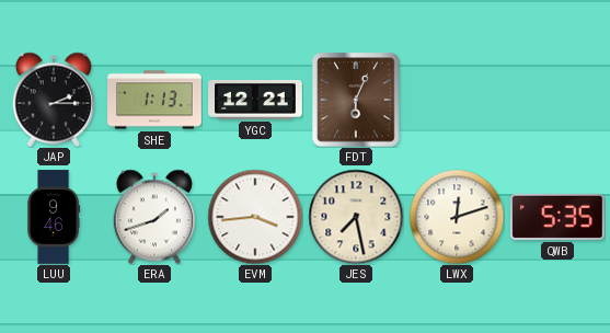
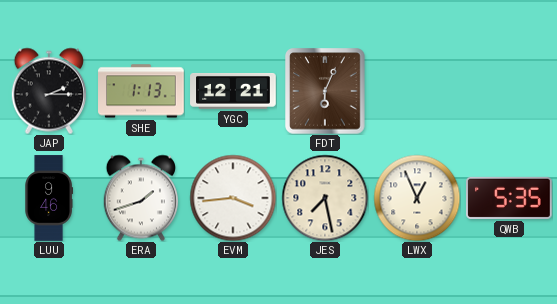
LWX: 12:12 -> 12:56
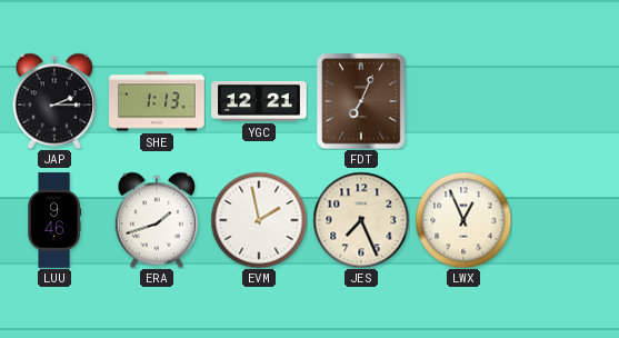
FDT: 6:04 -> 7:04
EVM: 3:44 -> 1:58
JES: 7:28 -> 7:26
QWB: 5:35 -> none
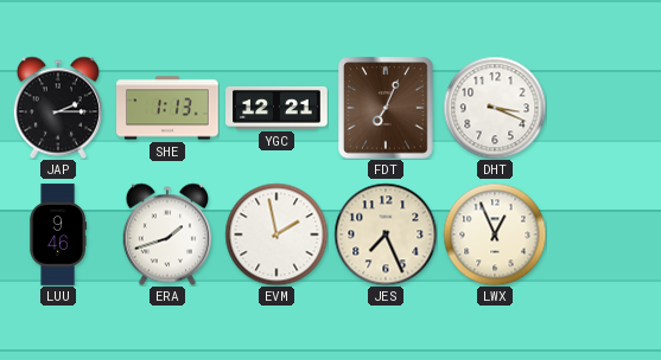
DHT: none -> 3:19
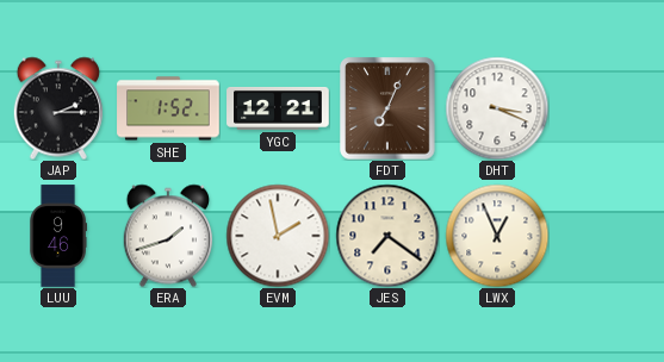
SHE: 1:13 -> 1:52
JES: 7:26 -> 7:21
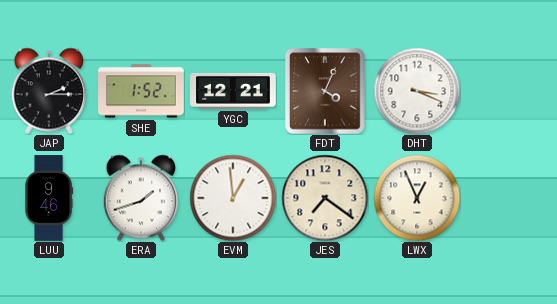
FDT: 7:04 -> 4:04
EVM: 1:58 -> 12:59
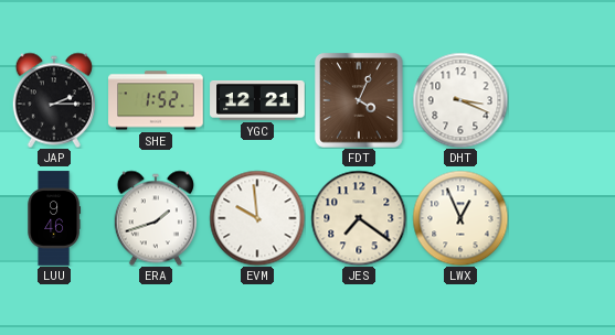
EVM: 12:59 -> 9:59
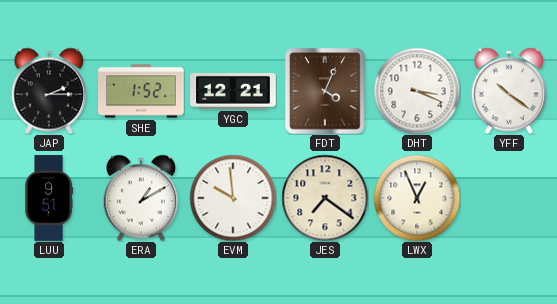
YFF: none -> 10:21
LUU: 9:46 -> 9:51
ERA: 1:42 -> 1:10
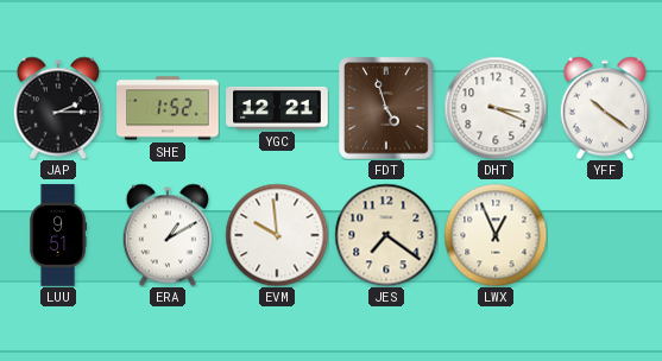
FDT: 4:04 -> 4:57
